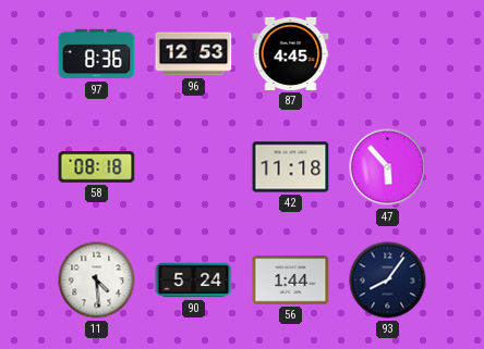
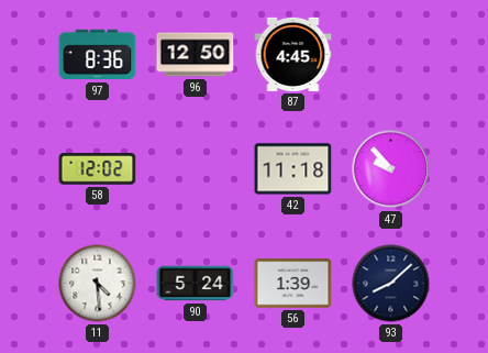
96: 12:53 -> 12:50
58: 08:18 -> 12:02
47: 5:53 -> 9:53
56: 1:44 -> 1:39
93: 8:06 -> 8:08
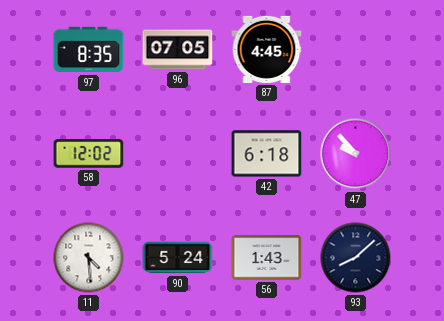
97: 8:36 -> 8:35
96: 12:50 -> 07:05
42: 11:18 -> 6:18
56: 1:39 -> 1:43
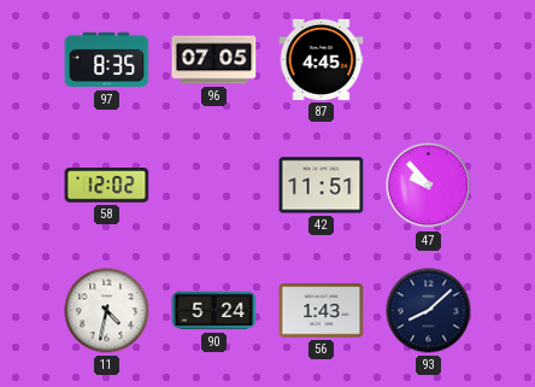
42: 6:18 -> 11:51
11: 4:29 -> 4:32
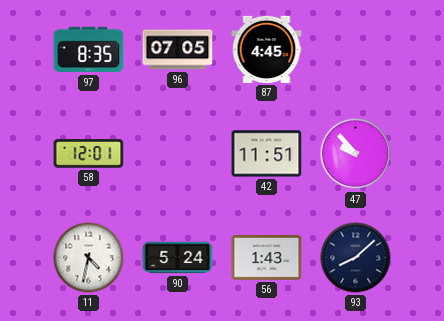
58: 12:02 -> 12:01
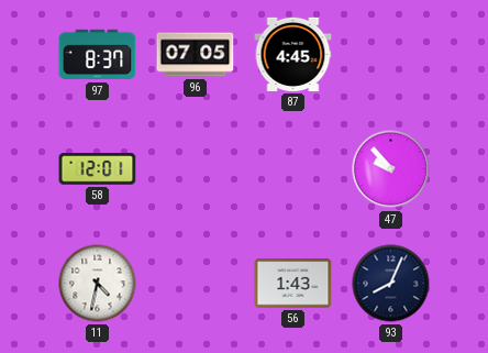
97: 8:35 -> 8:37
42: 11:51 -> none
90: 5:24 -> none
93: 8:08 -> 8:04
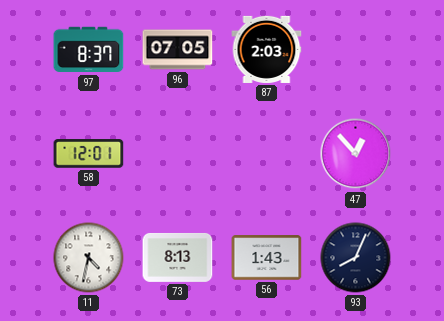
87: 4:45 -> 2:03
47: 9:53 -> 12:53
73: none -> 8:13
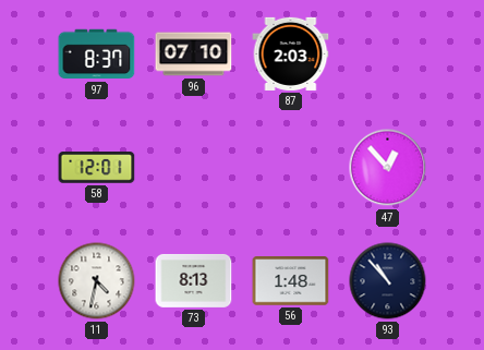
96: 07:05 -> 07:10
56: 1:43 -> 1:48
93: 8:04 -> 10:53
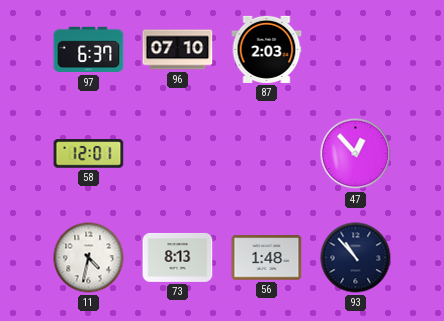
97: 8:37 -> 6:37
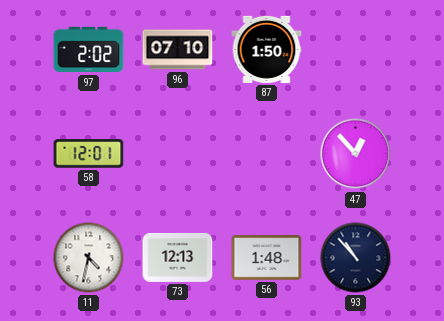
97: 6:37 -> 2:02
87: 2:03 -> 1:50
73: 8:13 -> 12:13
